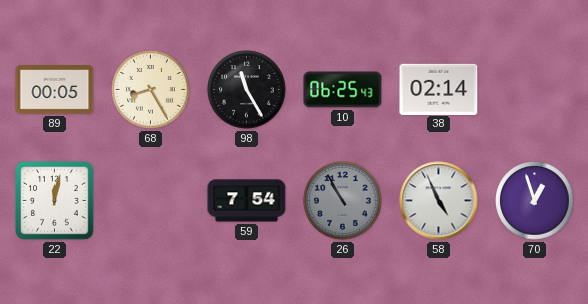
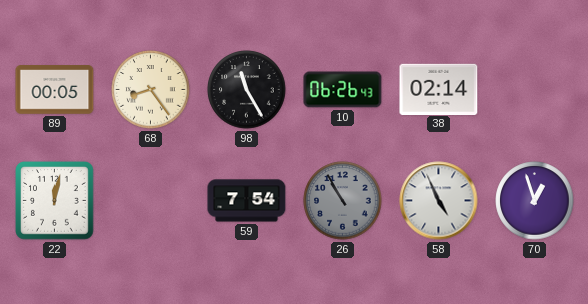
68: 8:25 -> 8:24
10: 06:25 -> 06:26
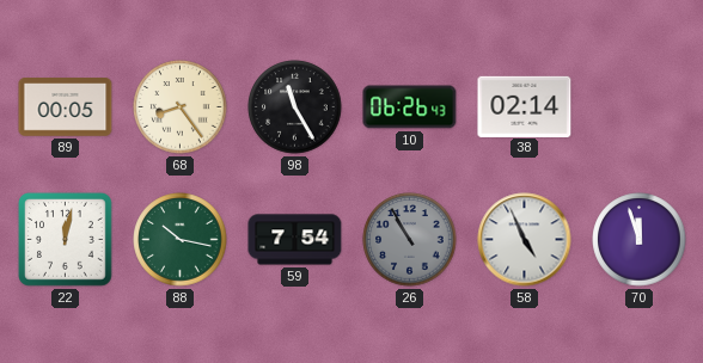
88: none -> 10:17
70: 12:57 -> 11:57
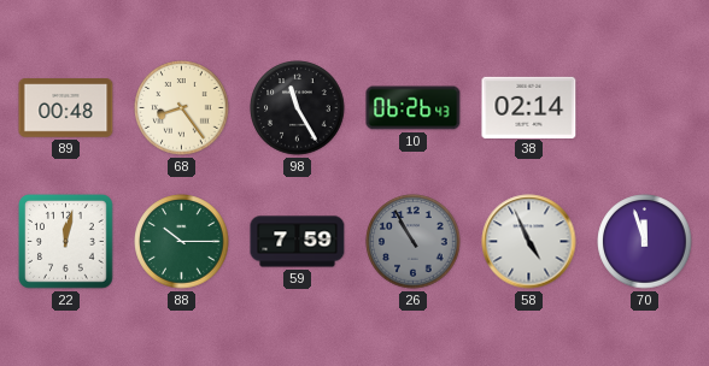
89: 00:05 -> 00:48
88: 10:17 -> 10:15
59: 7:54 -> 7:59
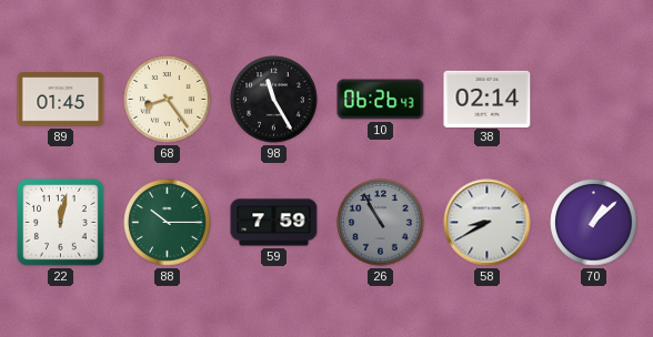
89: 00:48 -> 01:45
58: 4:56 -> 8:40
70: 11:57 -> 1:08
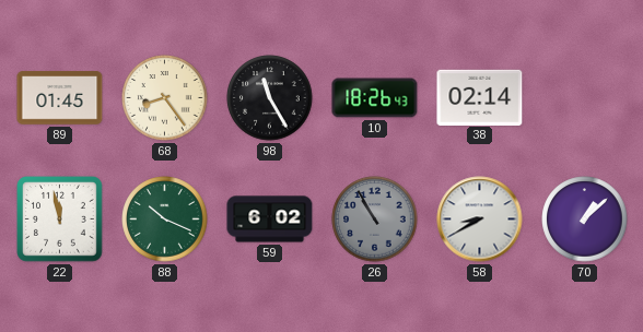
10: 06:26 -> 18:26
22: 12:02 -> 11:58
88: 10:15 -> 10:19
59: 7:59 -> 6:02
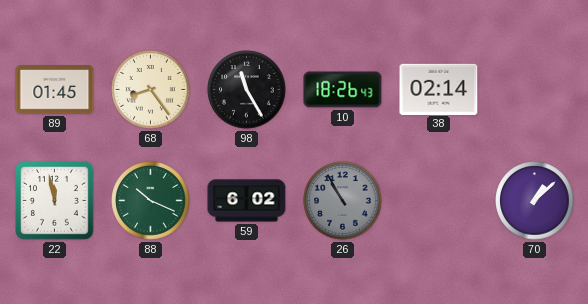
58: 8:40 -> none
